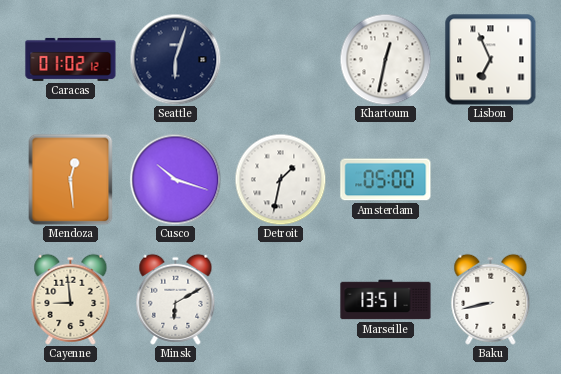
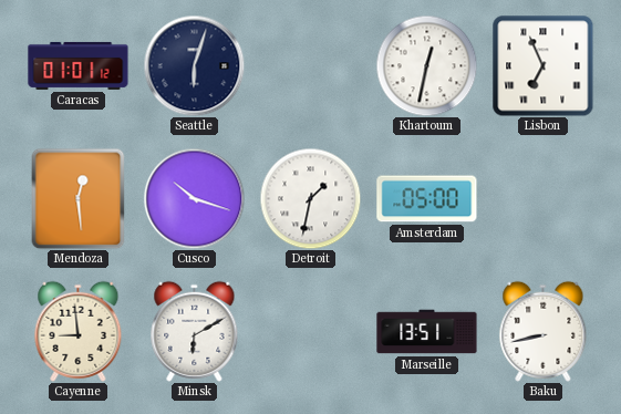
Caracas: 01:02 -> 01:01
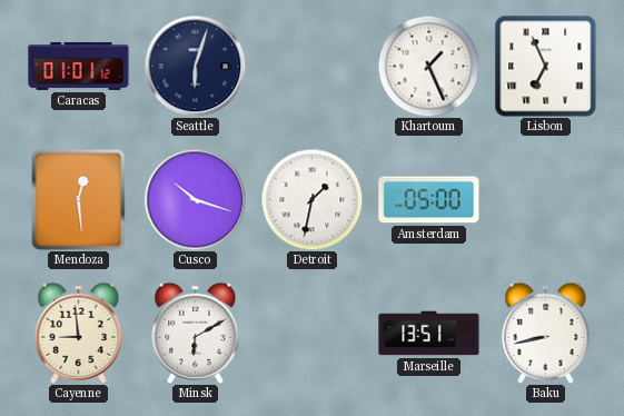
Khartoum: 12:32 -> 1:26
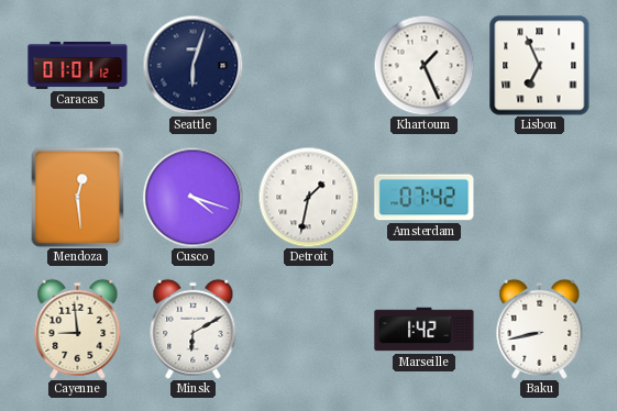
Cusco: 10:18 -> 4:18
Amsterdam: 05:00 -> 07:42
Marseille: 13:51 -> 1:42
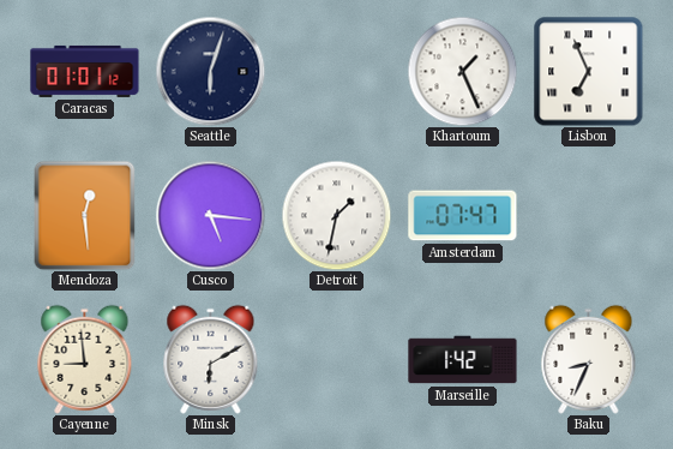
Cusco: 4:18 -> 5:16
Amsterdam: 07:42 -> 07:47
Baku: 8:43 -> 8:34
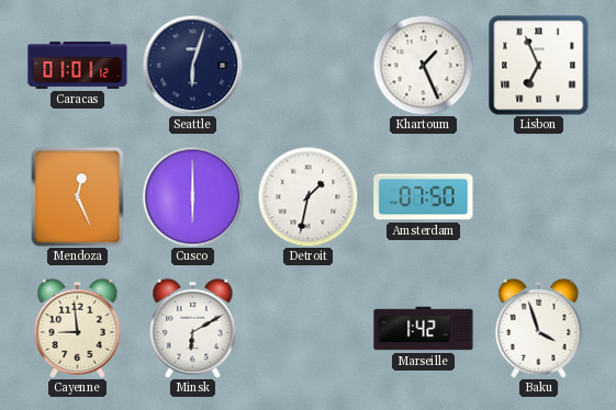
Mendoza: 12:29 -> 12:26
Cusco: 5:16 -> 6:00
Amsterdam: 07:47 -> 07:50
Baku: 8:34 -> 3:57
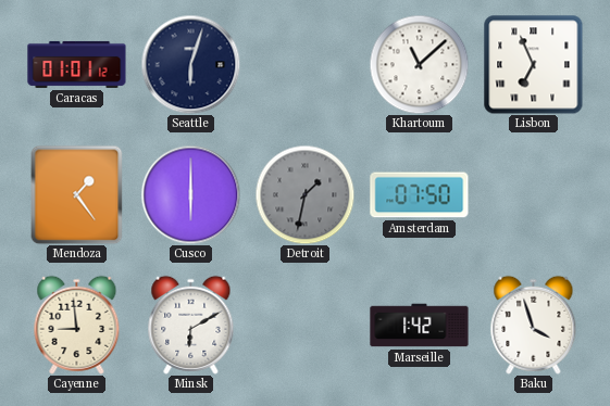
Khartoum: 1:26 -> 11:08
Mendoza: 12:26 -> 1:24
Detroit dial: white -> grey
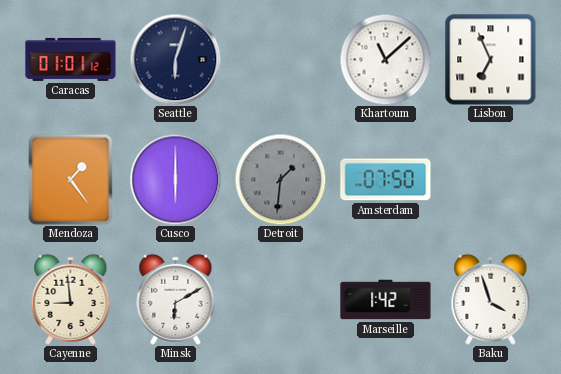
Detroit: 1:32 -> 1:31
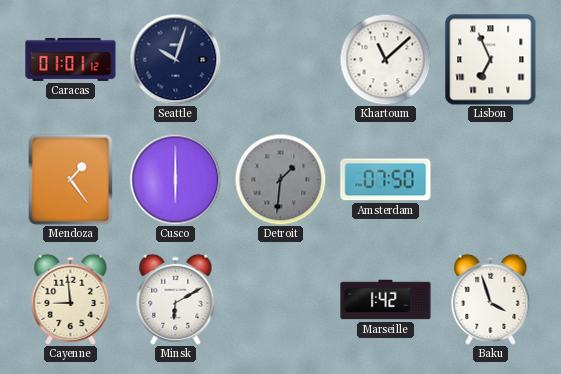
Seattle: 6:03 -> 10:03
